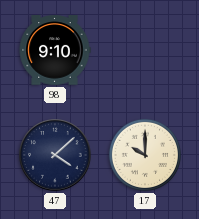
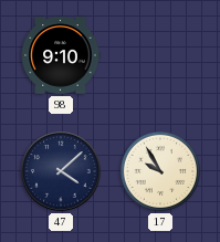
17: 10:00 -> 9:55
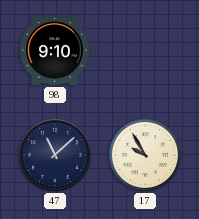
47: 4:08 -> 11:08
